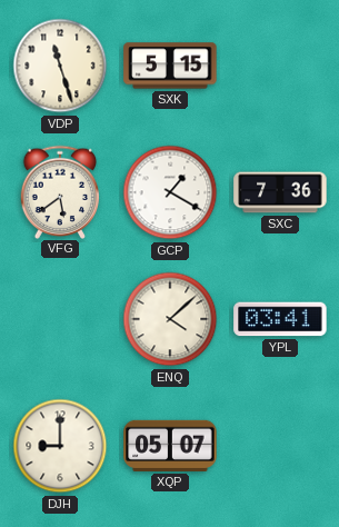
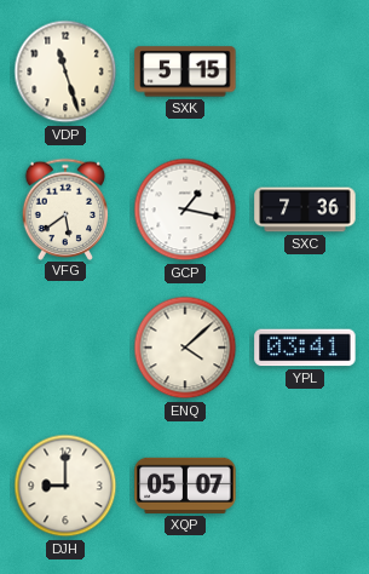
GCP: 1:20 -> 1:17
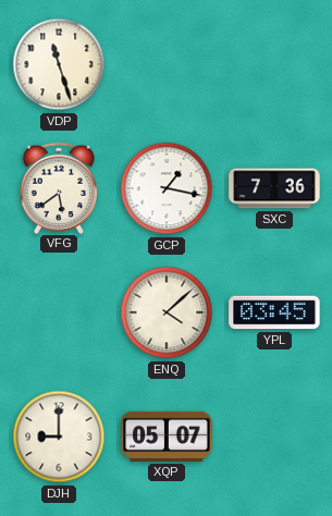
SXK: 5:15 -> none
YPL: 03:41 -> 03:45
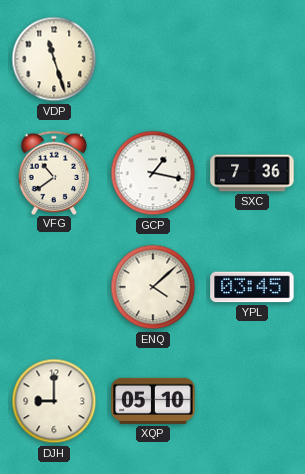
VFG: 5:39 -> 10:39
XQP: 05:07 -> 05:10
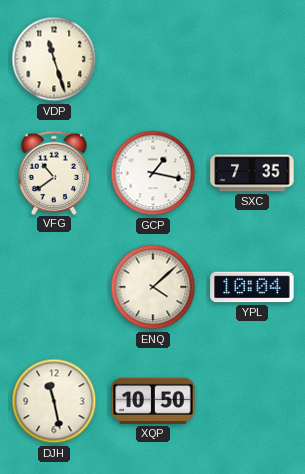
SXC: 7:36 -> 7:35
YPL: 03:45 -> 10:04
DJH: 9:00 -> 11:28
XQP: 05:10 -> 10:50
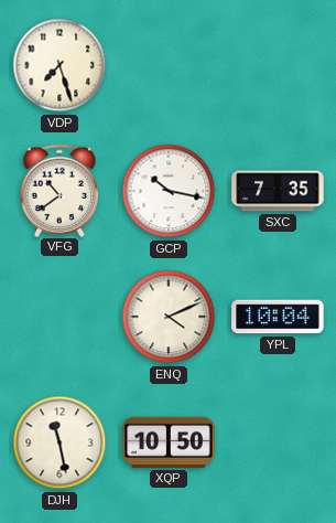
VDP: 11:27 -> 7:27
GCP: 1:17 -> 10:17
ENQ: 4:08 -> 4:11
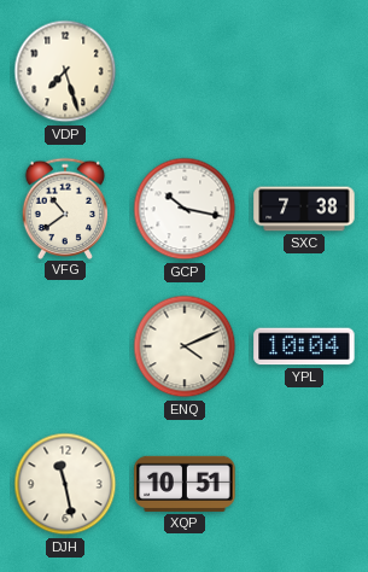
SXC: 7:35 -> 7:38
XQP: 10:50 -> 10:51
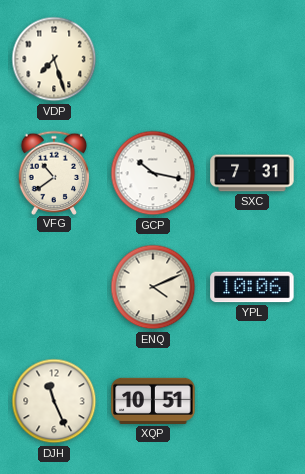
SXC: 7:38 -> 7:31
YPL: 10:04 -> 10:06
DJH: 11:28 -> 11:26
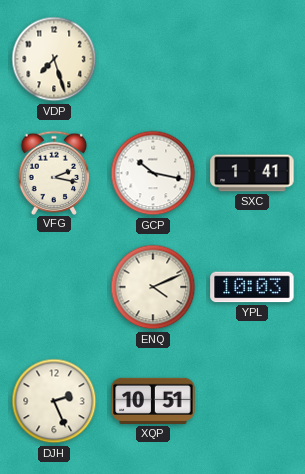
VFG: 10:39 -> 2:17
SXC: 7:31 -> 1:41
YPL: 10:06 -> 10:03
DJH: 11:26 -> 2:26
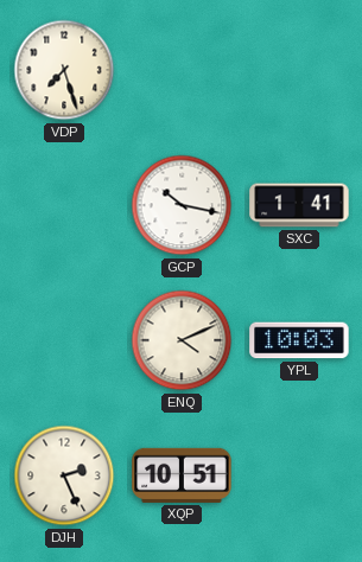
VFG: 2:17 -> none
